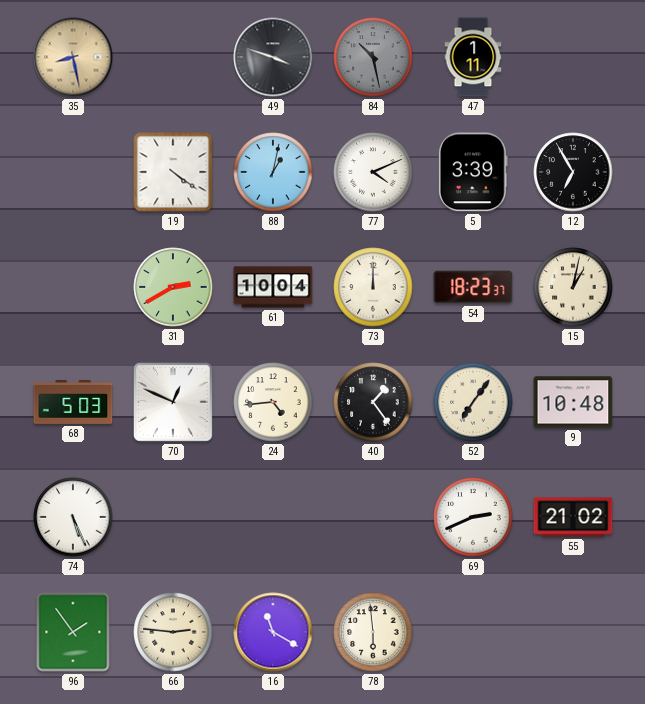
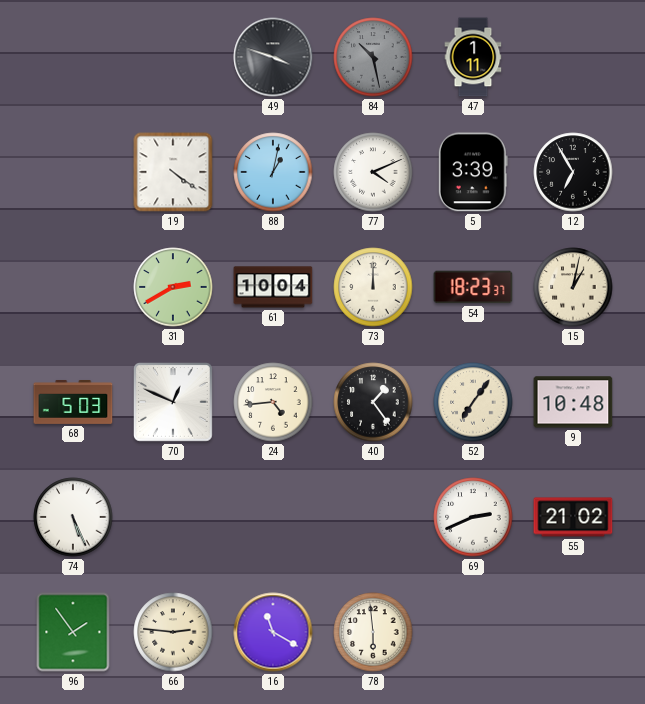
35: 8:28 -> none
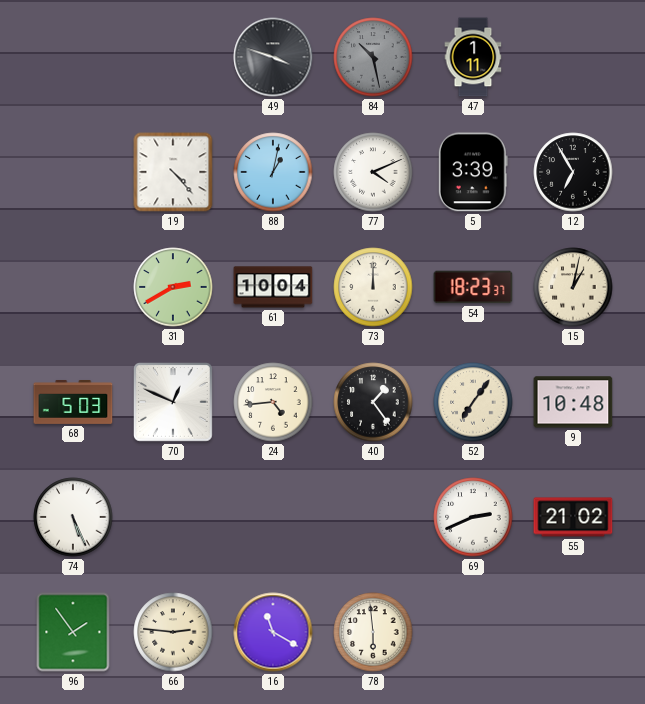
19: 4:21 -> 4:23
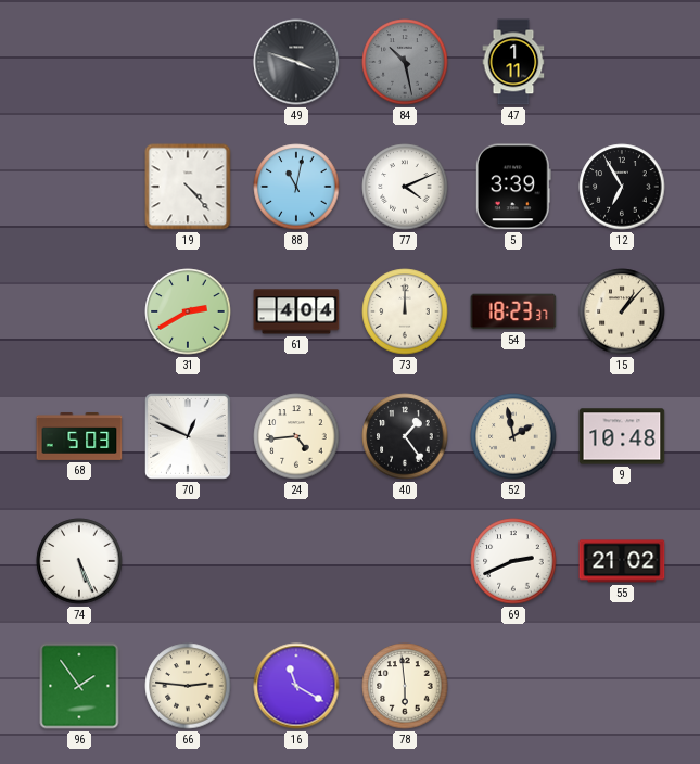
88: 1:02 -> 11:02
61: 10:04 -> 4:04
15: 1:02 -> 1:07
52: 7:06 -> 1:58
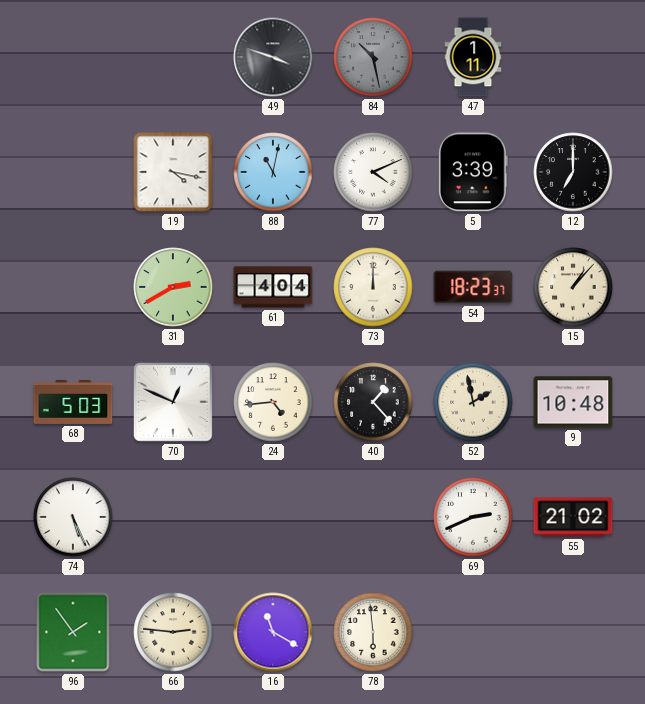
19: 4:23 -> 4:17
12: 6:55 -> 7:00
40: 1:24 -> 1:23
